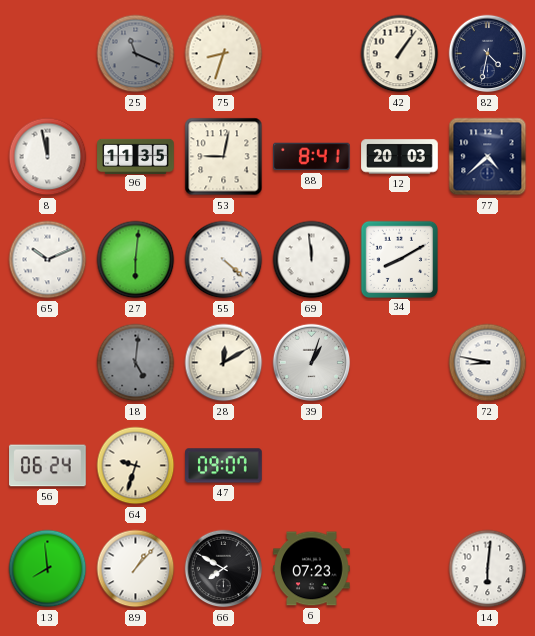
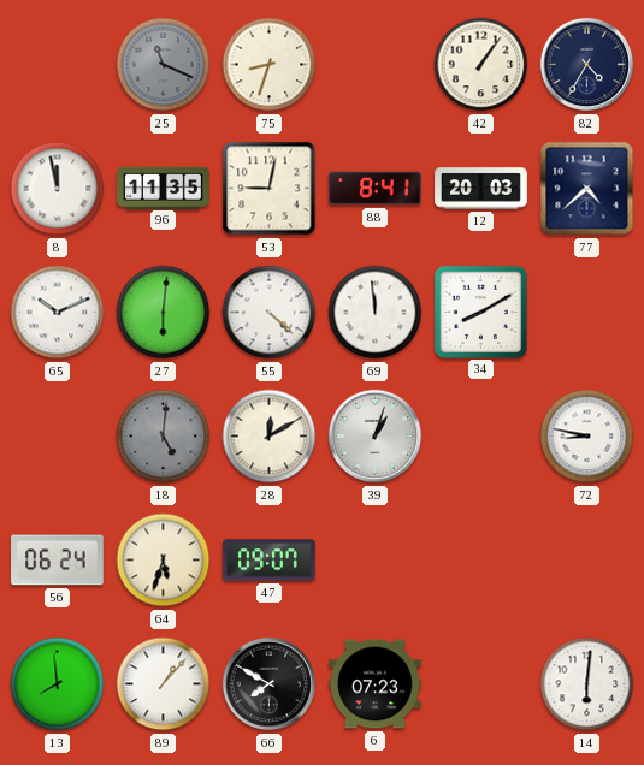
82: 4:32 -> 4:35
64: 9:33 -> 5:33
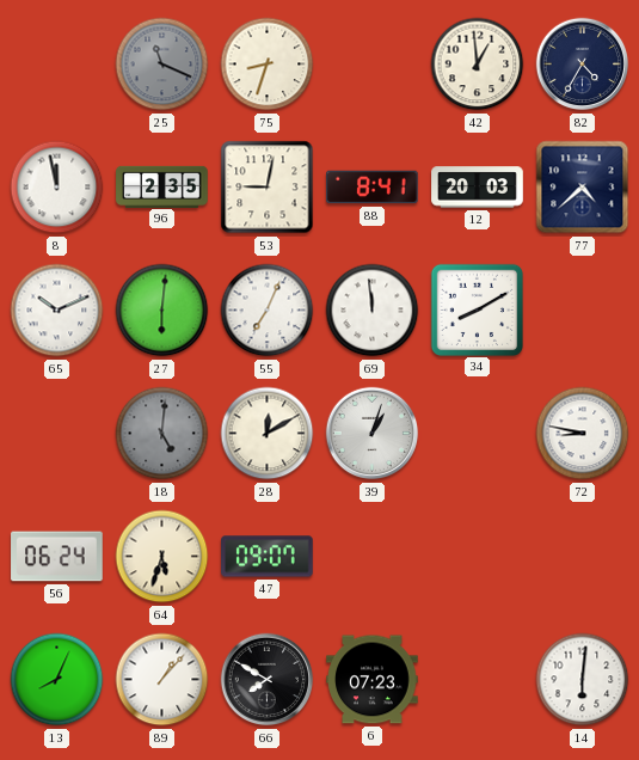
42: 1:06 -> 12:59
96: 11:35 -> 2:35
55: 4:22 -> 7:04
13: 7:59 -> 8:04
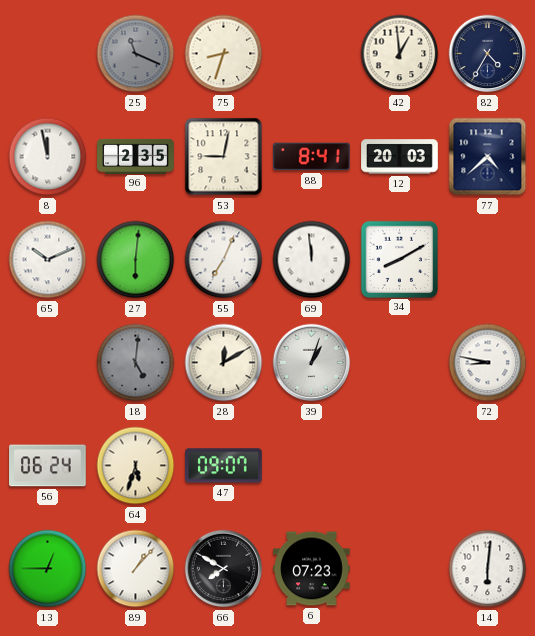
13: 8:04 -> 12:45
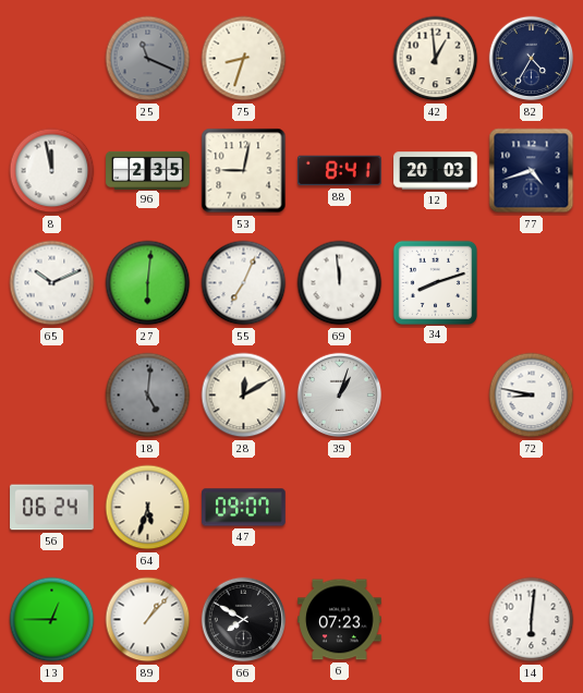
77: 4:38 -> 4:42
34: 8:10 -> 8:12
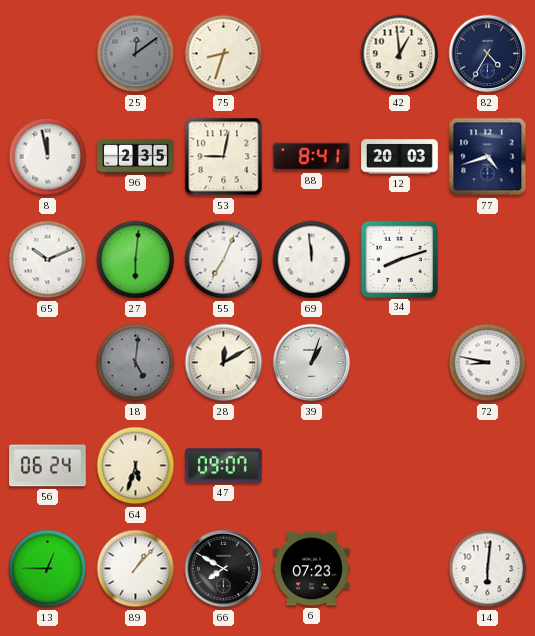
25: 11:19 -> 12:09
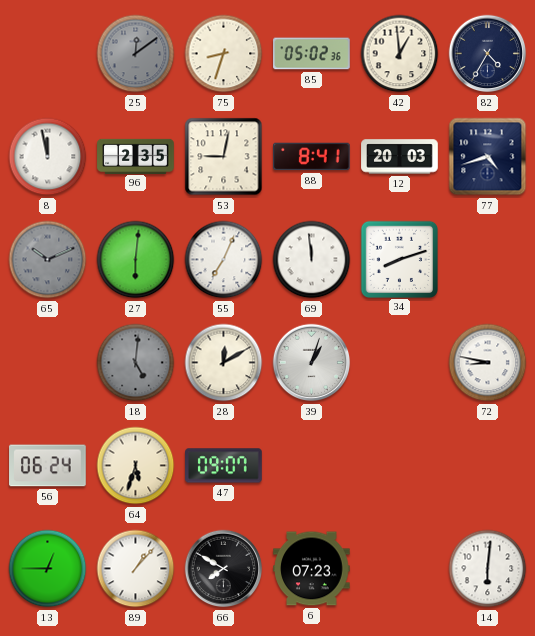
85: none -> 05:02
65 dial: white -> grey
